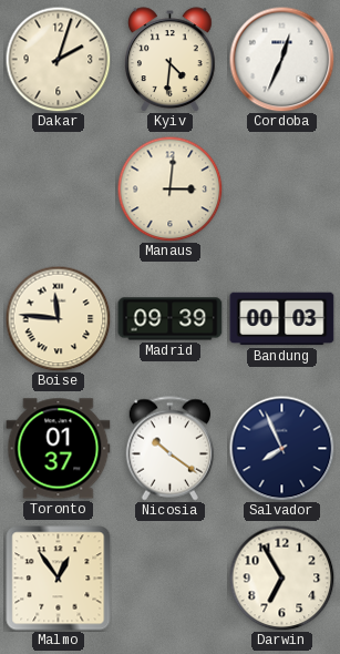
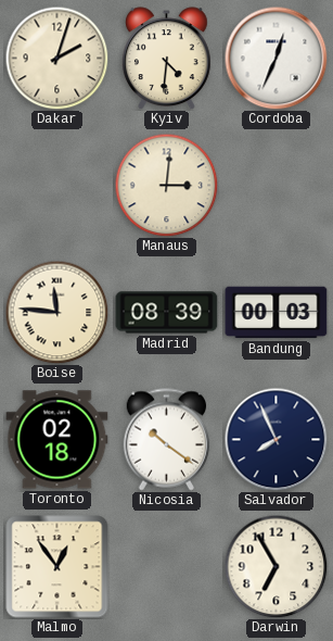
Madrid: 09:39 -> 08:39
Toronto: 01:37 -> 02:18
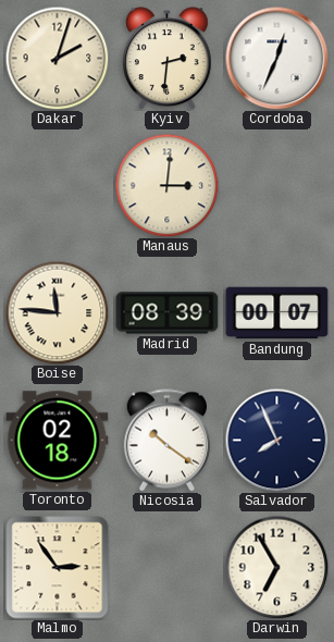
Kyiv: 4:31 -> 2:31
Bandung: 00:03 -> 00:07
Malmo: 12:54 -> 2:54
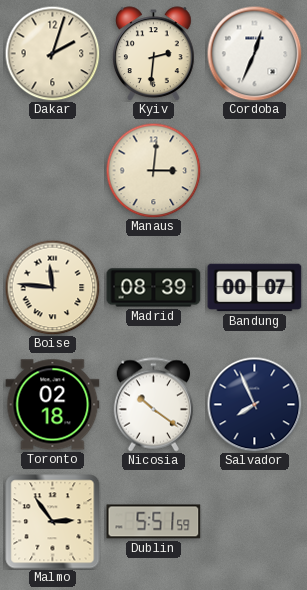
Dublin: none -> 5:51
Darwin: 6:55 -> none
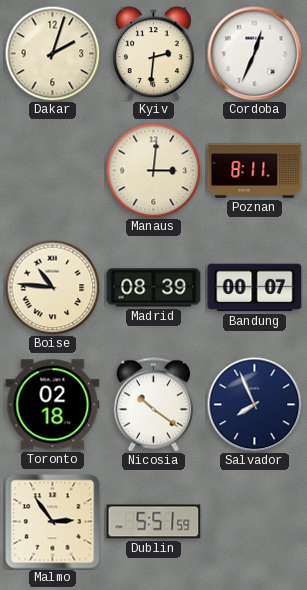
Poznan: none -> 8:11
Boise: 11:46 -> 10:46
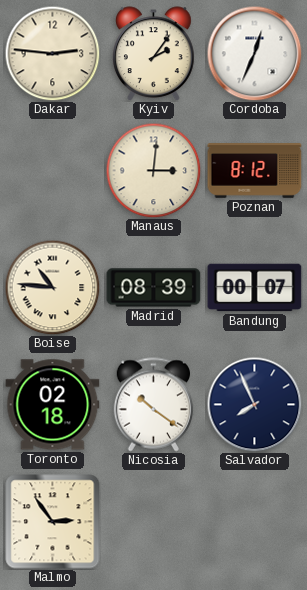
Dakar: 2:03 -> 2:46
Kyiv: 2:31 -> 2:06
Poznan: 8:11 -> 8:12
Dublin: 5:51 -> none
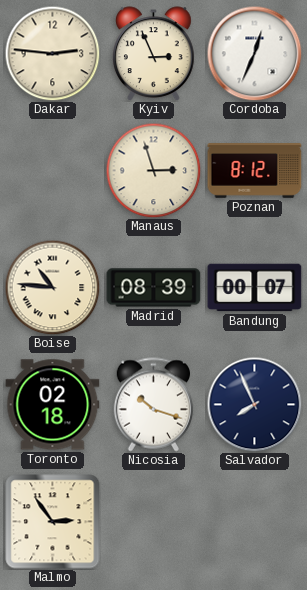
Kyiv: 2:06 -> 2:56
Manaus: 3:01 -> 2:57
Nicosia: 10:21 -> 10:18
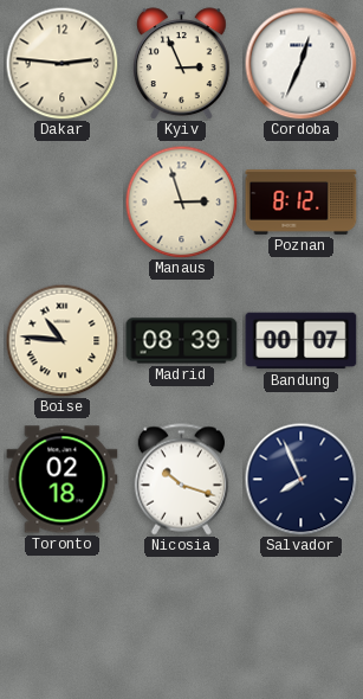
Malmo: 2:54 -> none
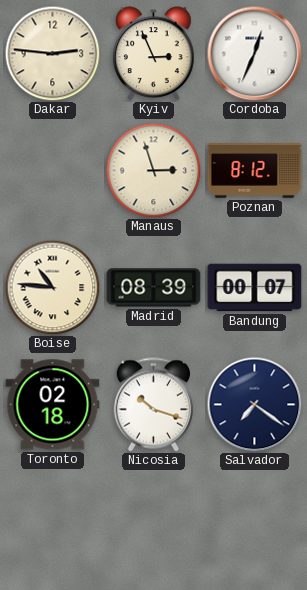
Salvador: 7:56 -> 7:21
